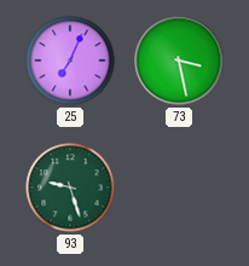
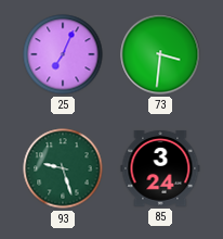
73: 3:28 -> 3:31
85: none -> 3:24
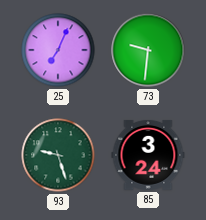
73: 3:31 -> 9:31
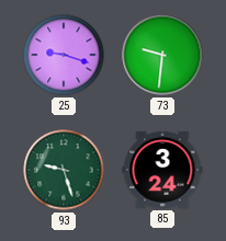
25: 7:04 -> 9:18
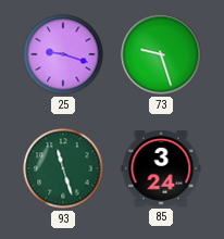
73: 9:31 -> 9:27
93: 9:27 -> 11:27
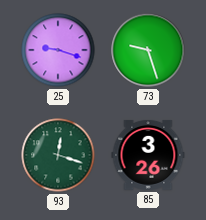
93: 11:27 -> 12:18
85: 3:24 -> 3:26
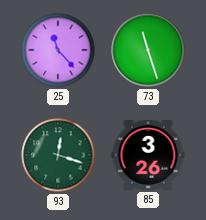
25: 9:18 -> 11:23
73: 9:27 -> 11:27
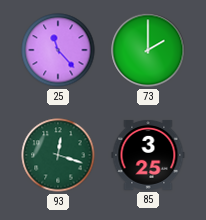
73: 11:27 -> 2:00
85: 3:26 -> 3:25
